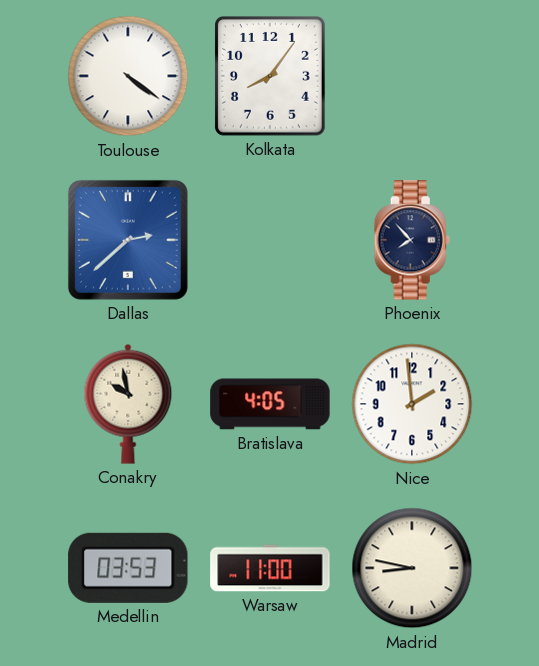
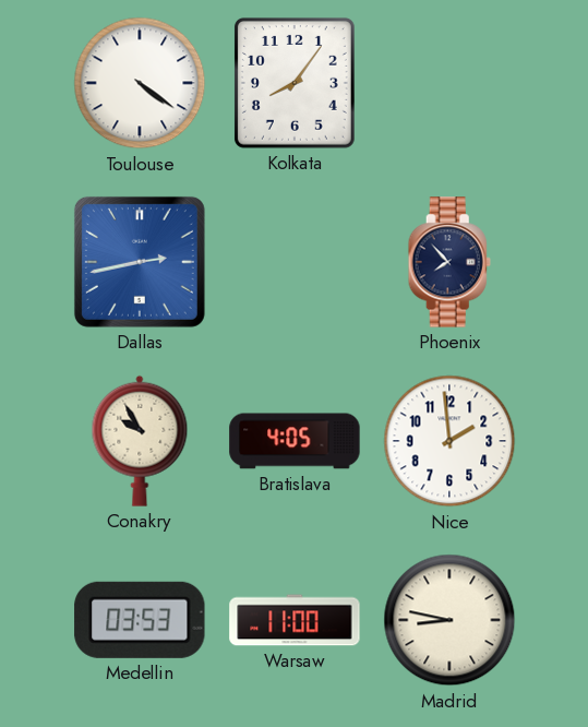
Dallas: 2:38 -> 2:43
Conakry: 9:58 -> 9:55
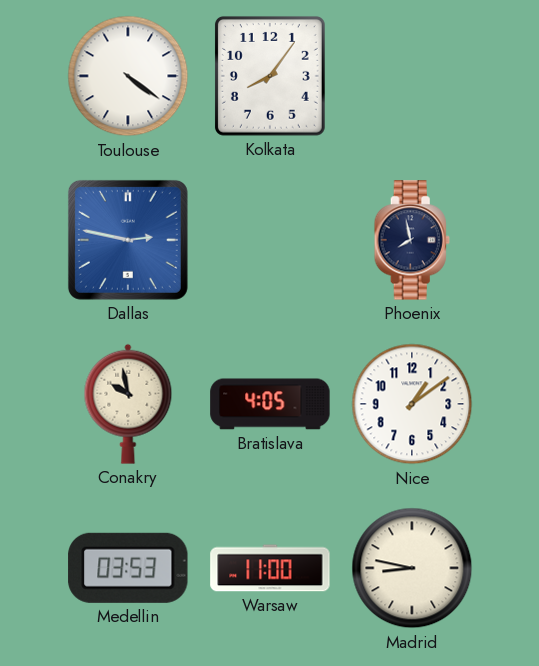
Dallas: 2:43 -> 2:47
Phoenix: 7:53 -> 7:58
Conakry: 9:55 -> 9:58
Nice: 1:59 -> 1:09
